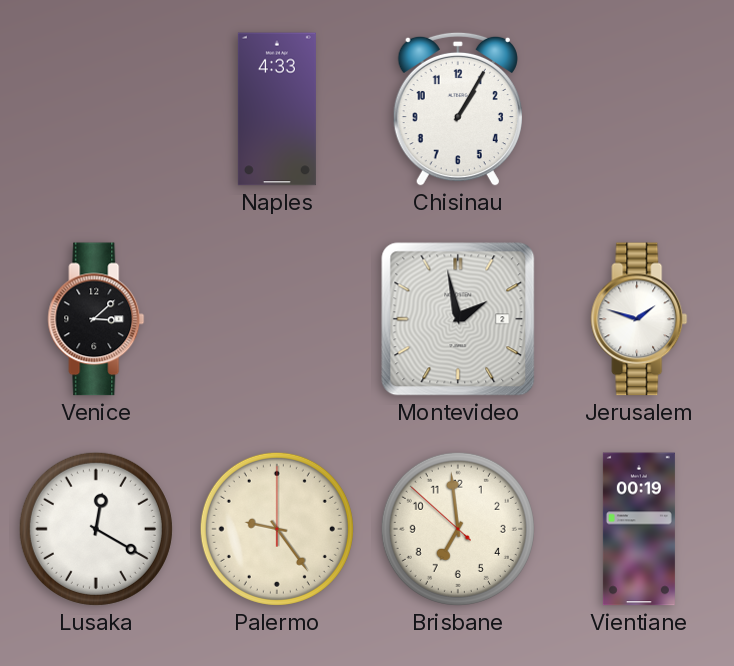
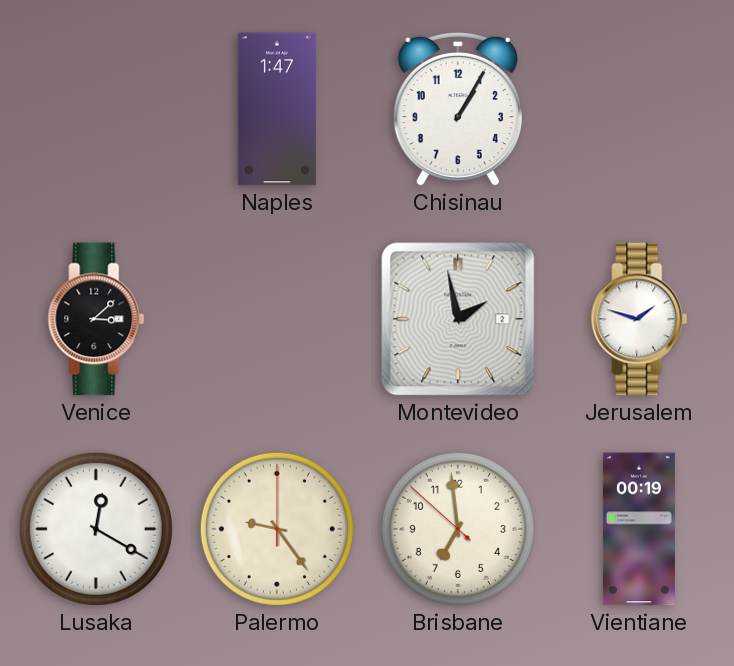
Naples: 4:33 -> 1:47
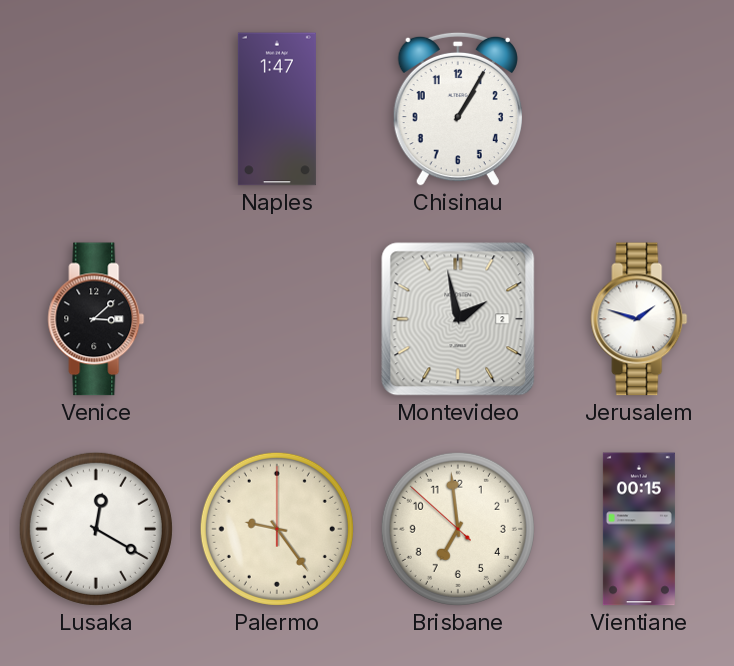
Vientiane: 00:19 -> 00:15
